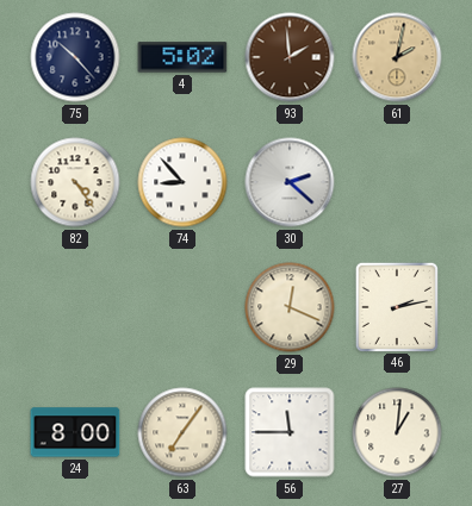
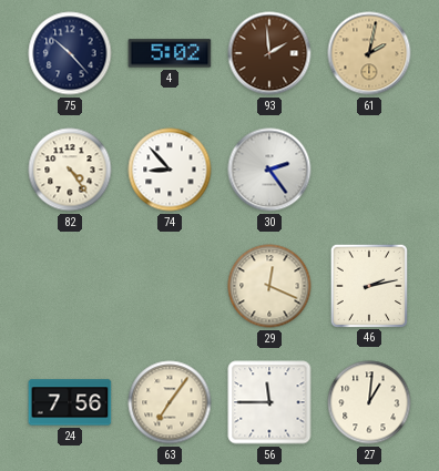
30: 2:22 -> 2:24
24: 8:00 -> 7:56
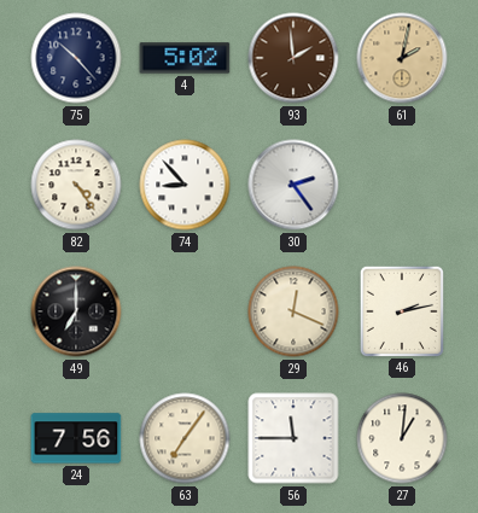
49: none -> 7:00
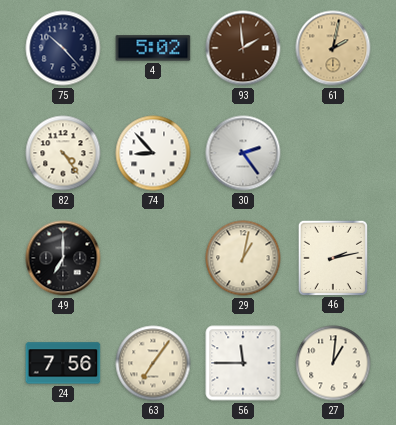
29: 12:19 -> 1:02
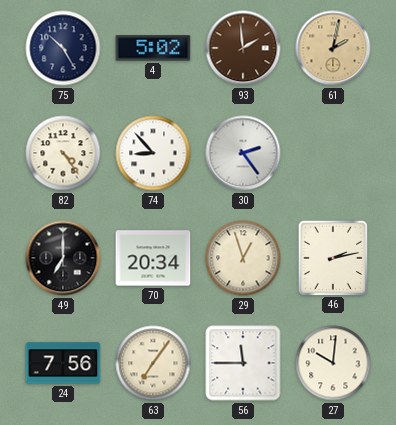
75: 10:23 -> 10:25
70: none -> 20:34
29: 1:02 -> 12:57
27: 1:01 -> 10:01
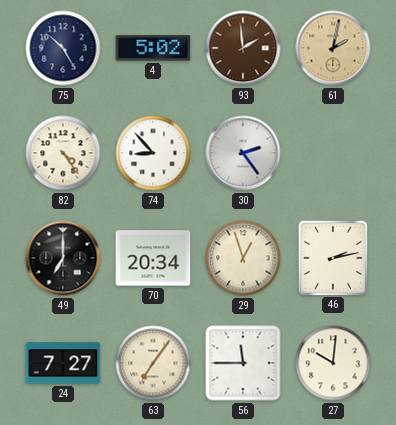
24: 7:56 -> 7:27
